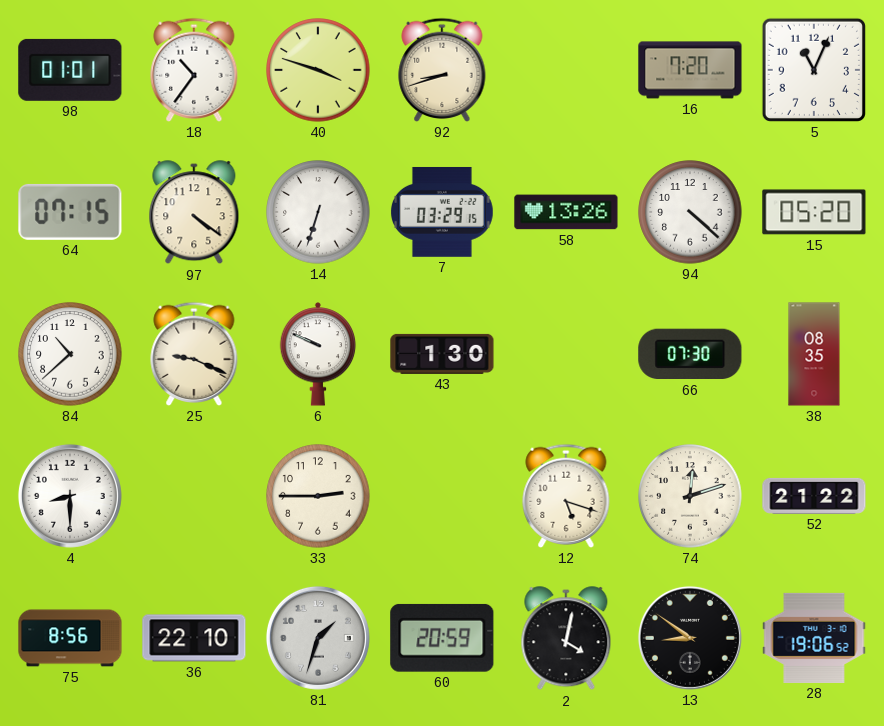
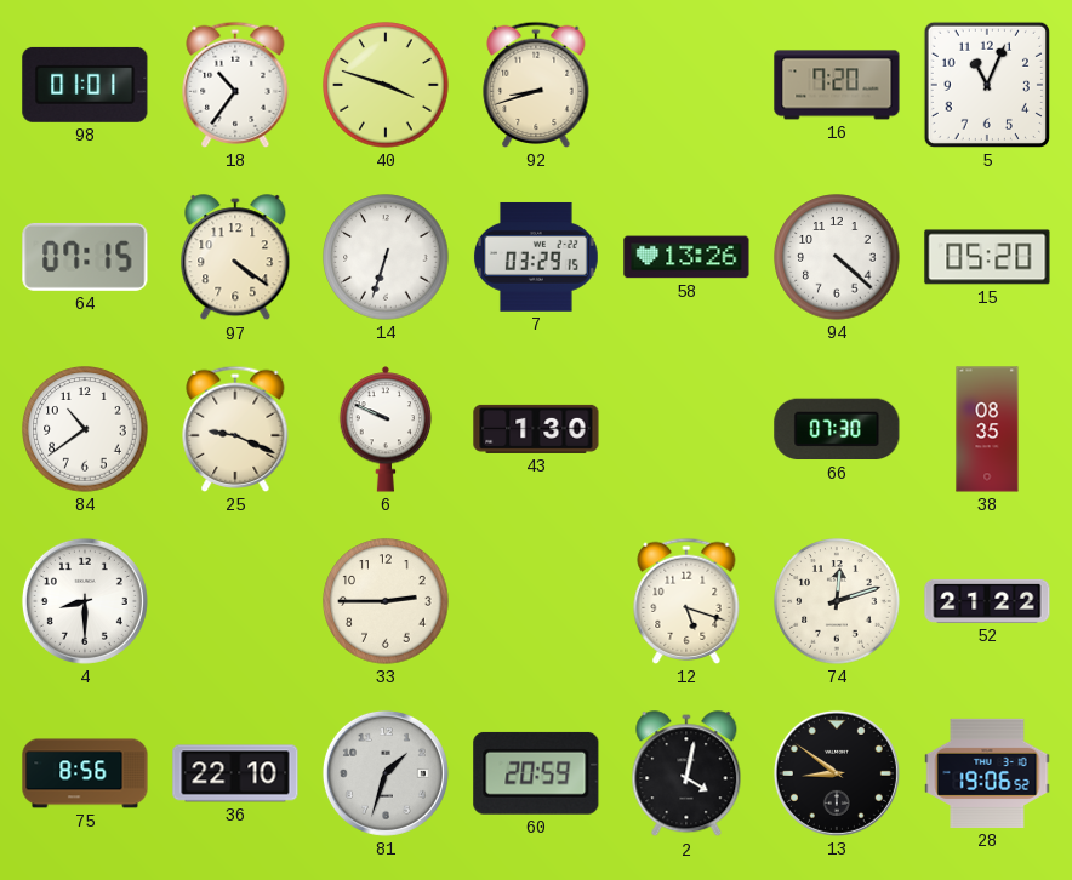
84: 10:38 -> 10:39
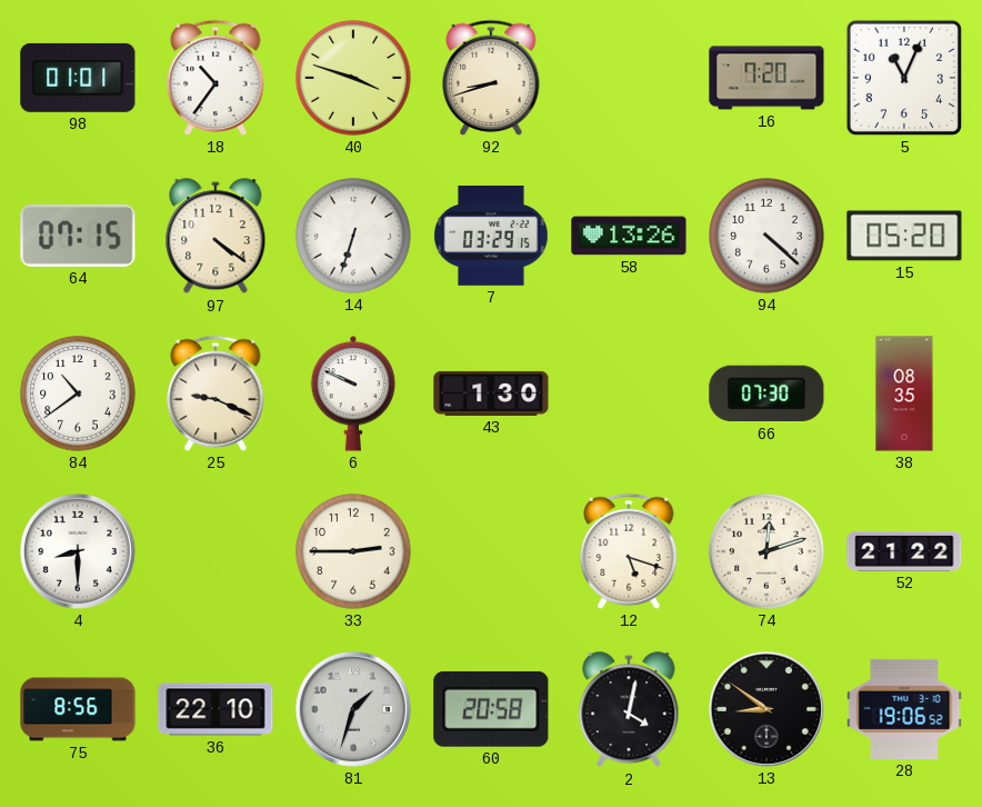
60: 20:59 -> 20:58
